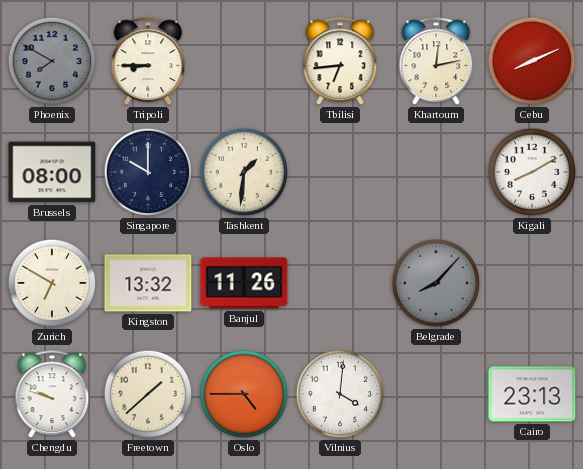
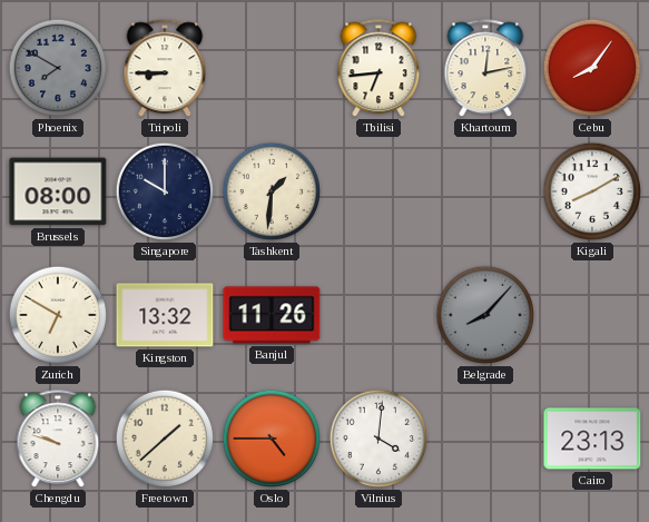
Cebu: 8:11 -> 8:06
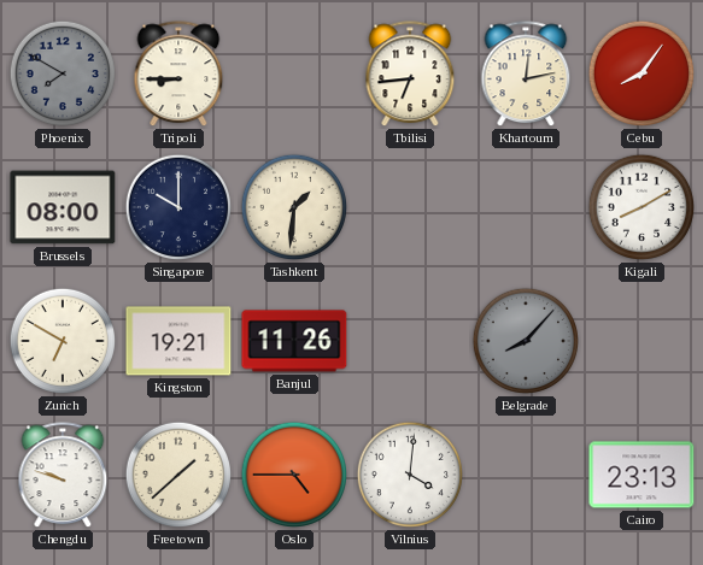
Kingston: 13:32 -> 19:21
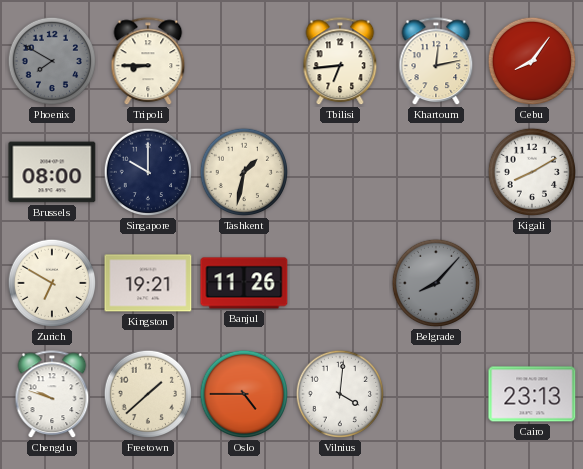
Tashkent: 1:31 -> 1:32
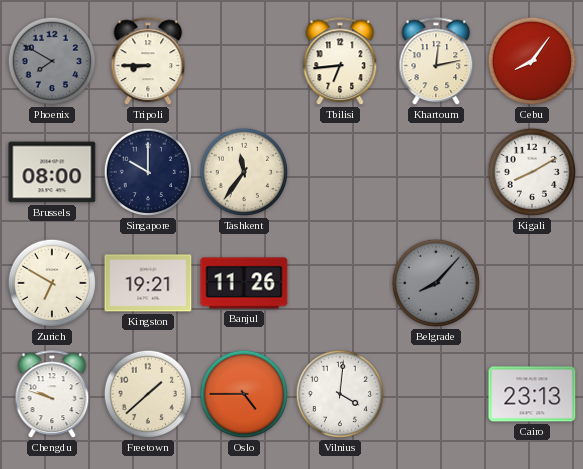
Tashkent: 1:32 -> 11:36
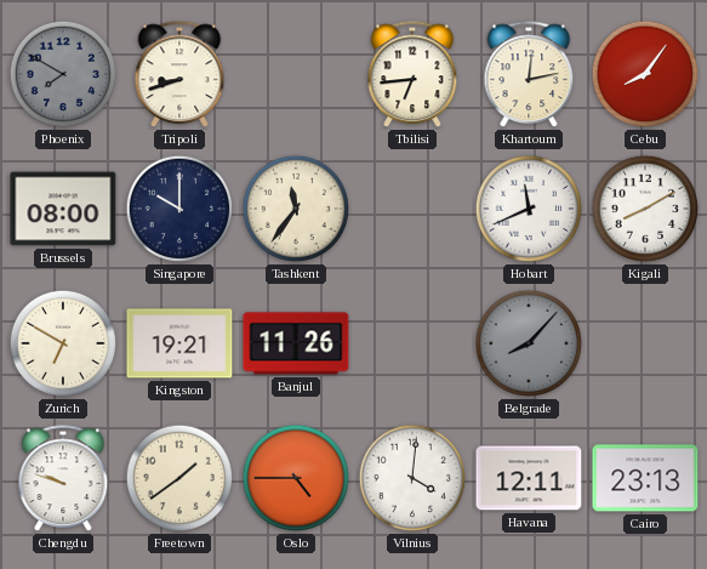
Tripoli: 8:45 -> 8:42
Hobart: none -> 11:41
Freetown: 1:38 -> 1:39
Havana: none -> 12:11
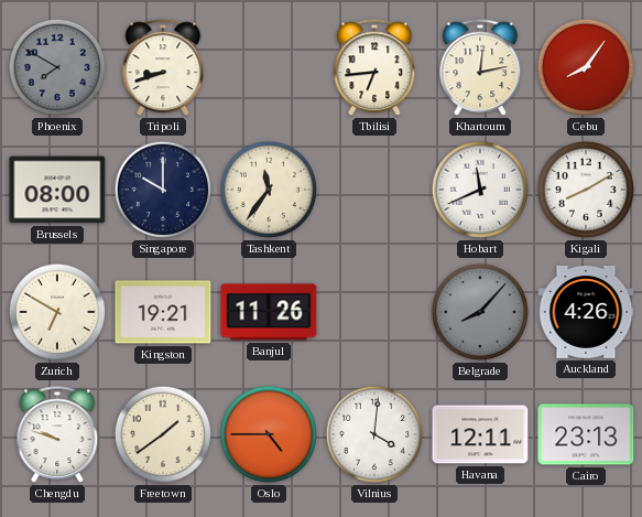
Auckland: none -> 4:26
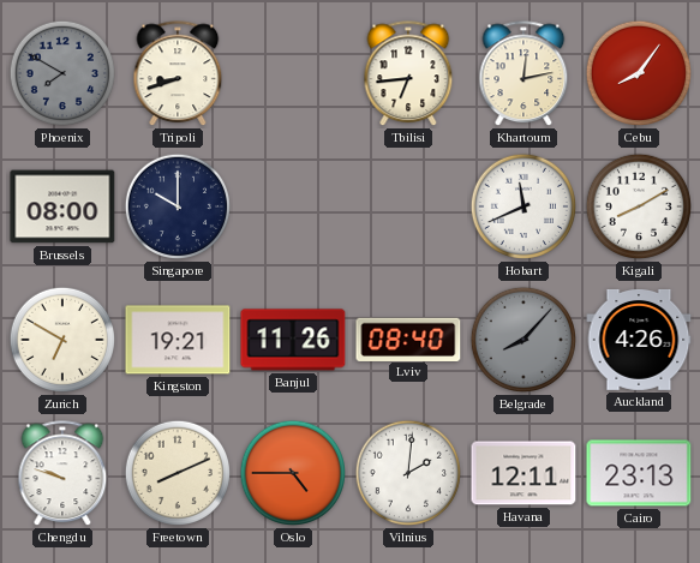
Tashkent: 11:36 -> none
Lviv: none -> 08:40
Freetown: 1:39 -> 8:11
Vilnius: 4:01 -> 2:01
